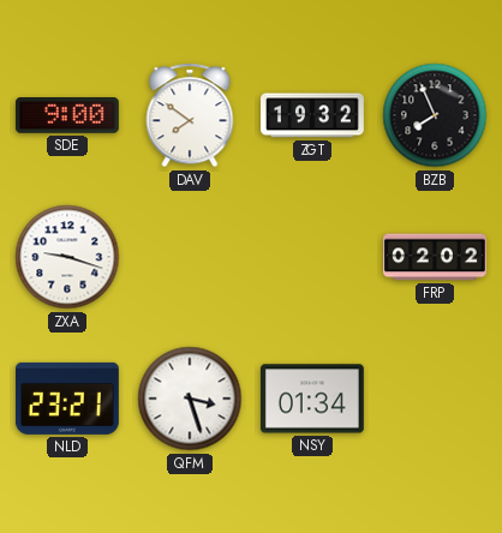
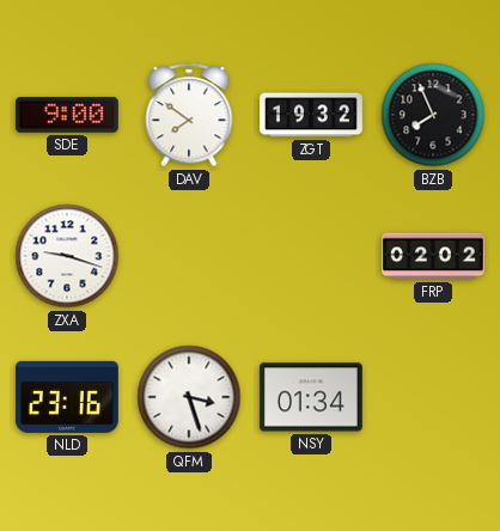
NLD: 23:21 -> 23:16
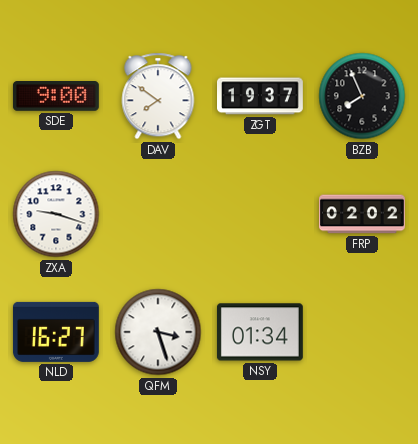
ZGT: 19:32 -> 19:37
NLD: 23:16 -> 16:27
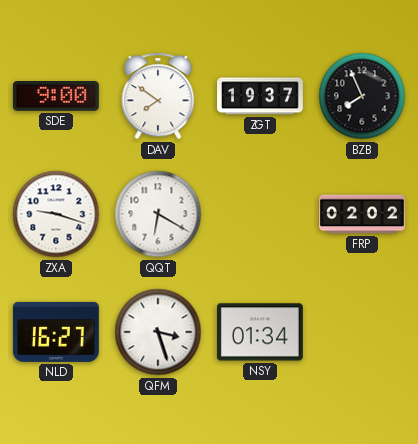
QQT: none -> 6:20
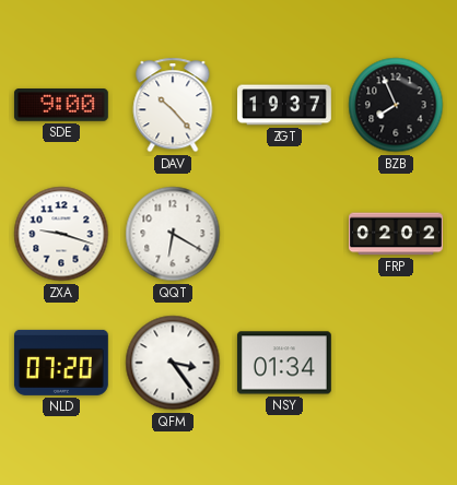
DAV: 7:51 -> 10:23
NLD: 16:27 -> 07:20
QFM: 3:27 -> 3:24
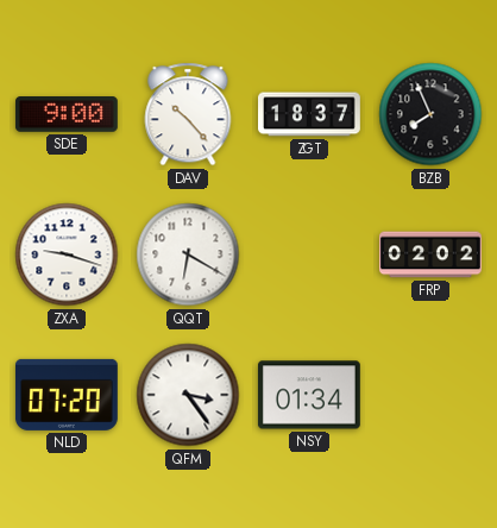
ZGT: 19:37 -> 18:37
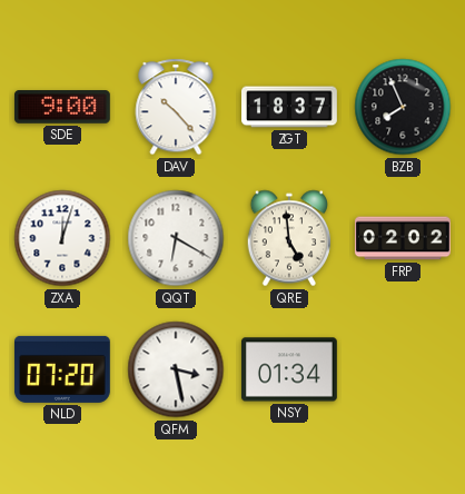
ZXA: 9:18 -> 12:03
QRE: none -> 4:59
QFM: 3:24 -> 3:28
